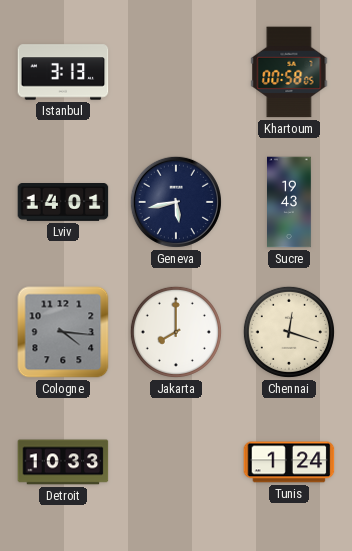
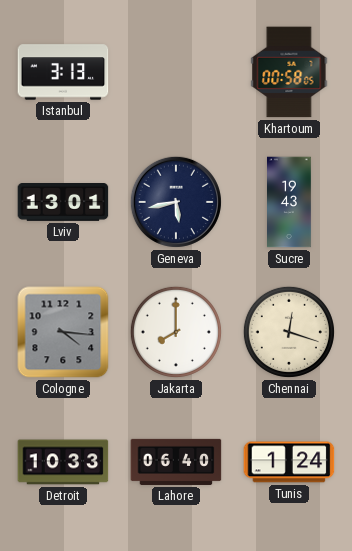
Lviv: 14:01 -> 13:01
Lahore: none -> 06:40
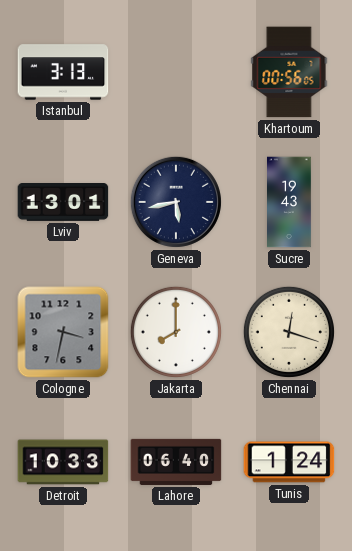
Khartoum: 00:58 -> 00:56
Cologne: 4:16 -> 3:32
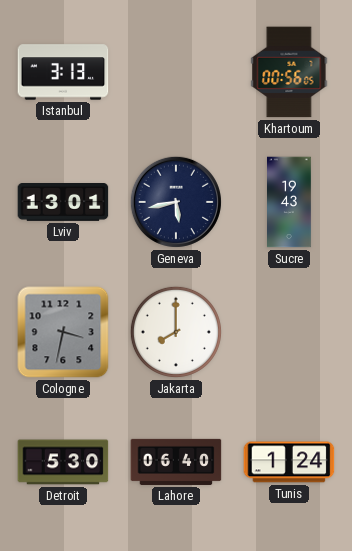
Chennai: 12:18 -> none
Detroit: 10:33 -> 5:30
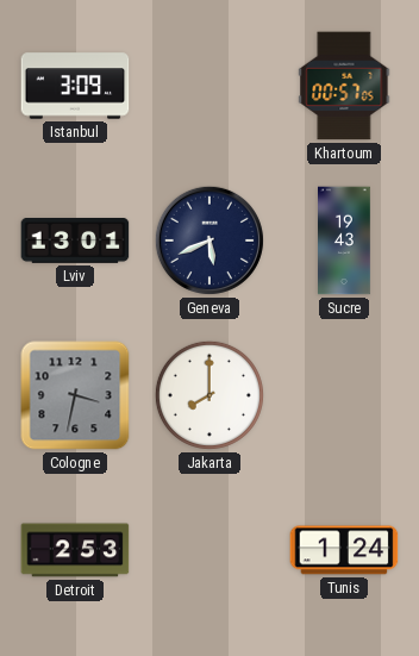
Istanbul: 3:13 -> 3:09
Khartoum: 00:56 -> 00:57
Geneva: 5:43 -> 5:41
Detroit: 5:30 -> 2:53
Lahore: 06:40 -> none
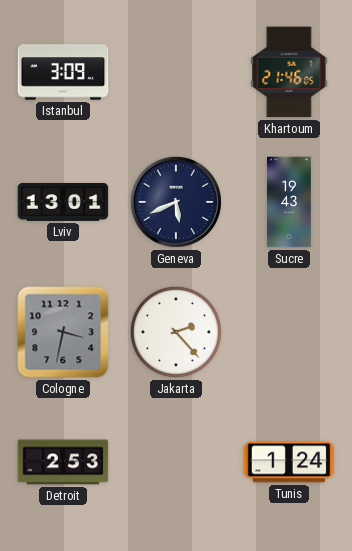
Khartoum: 00:57 -> 21:46
Jakarta: 8:00 -> 2:23
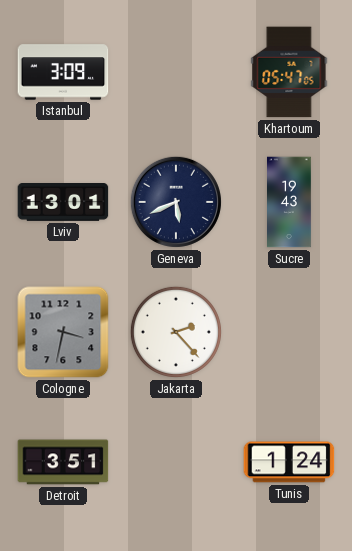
Khartoum: 21:46 -> 05:47
Detroit: 2:53 -> 3:51
